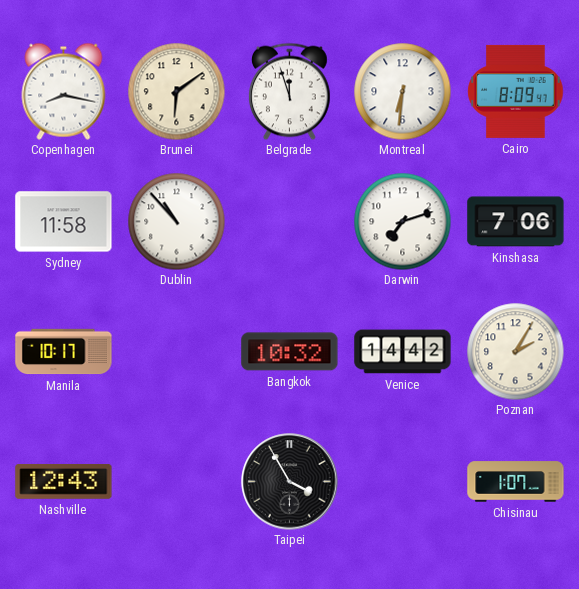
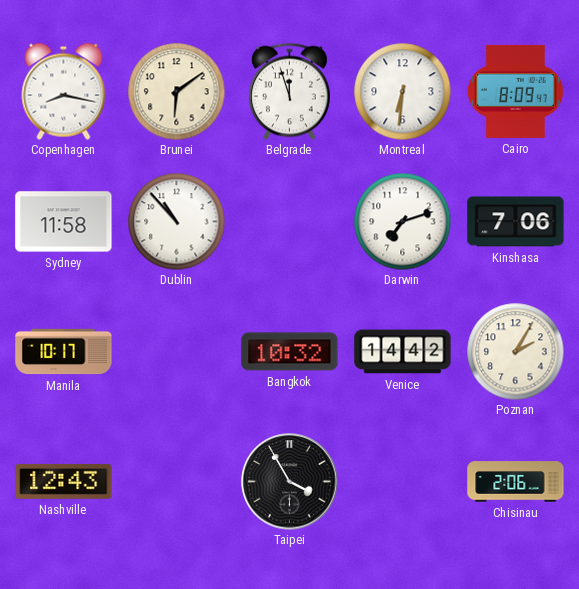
Chisinau: 1:07 -> 2:06
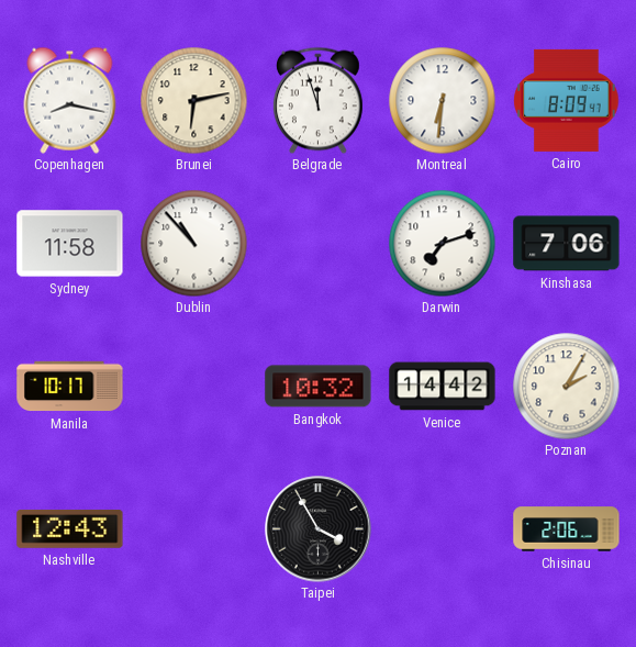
Brunei: 6:09 -> 6:13
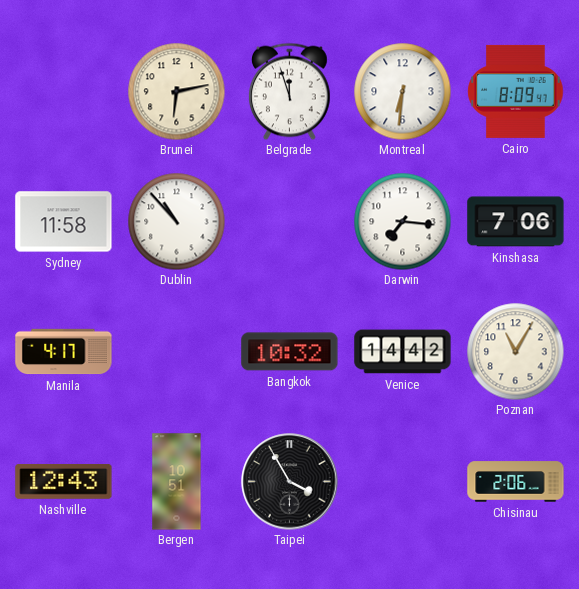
Copenhagen: 8:17 -> none
Darwin: 7:12 -> 7:16
Manila: 10:17 -> 4:17
Poznan: 2:05 -> 11:05
Bergen: none -> 10:51
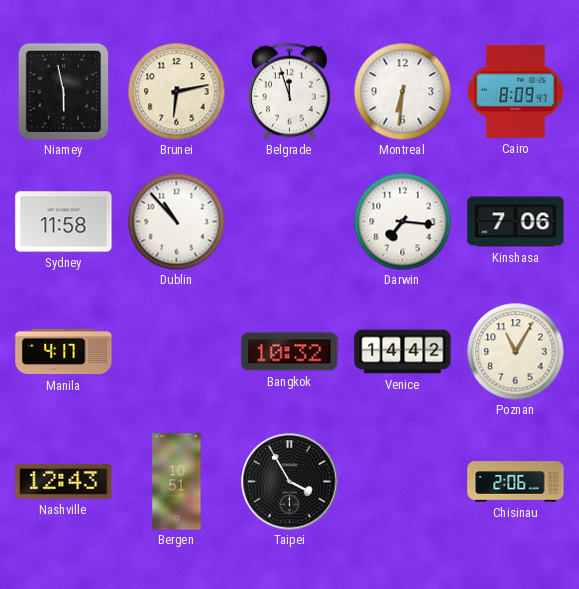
Niamey: none -> 5:58
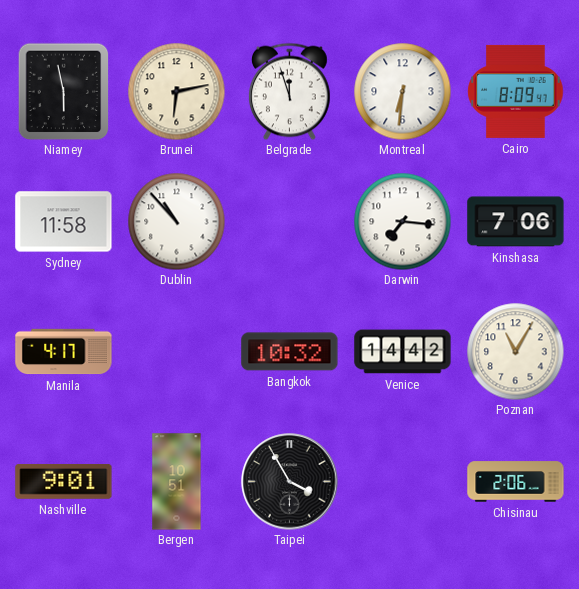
Nashville: 12:43 -> 9:01
